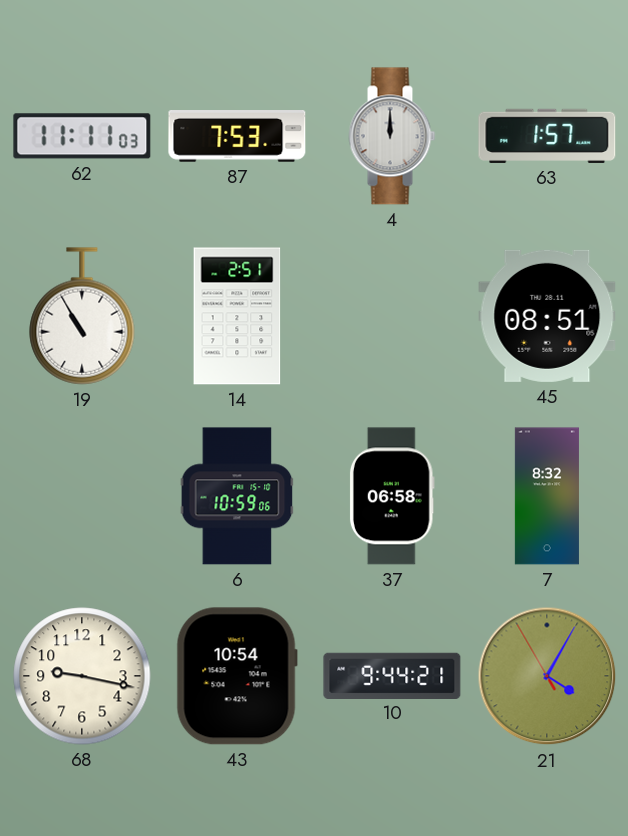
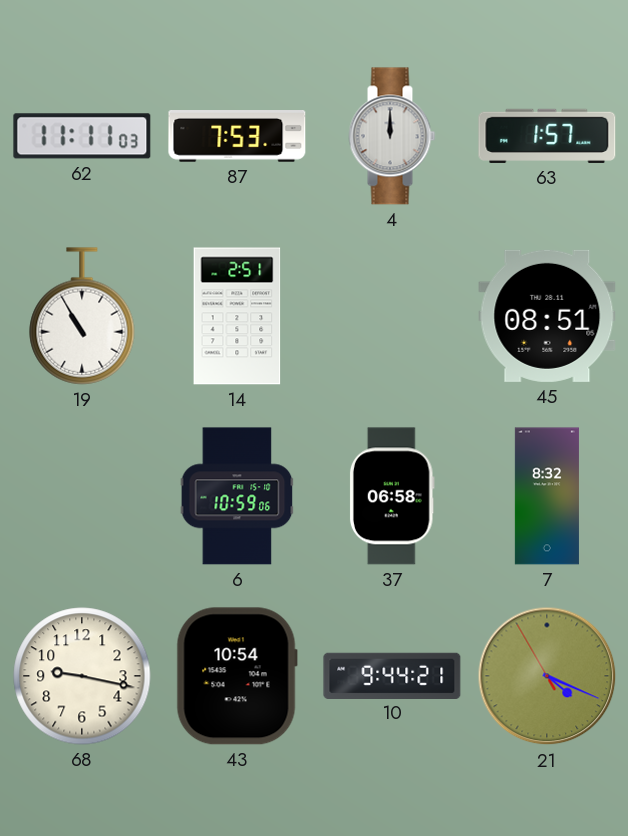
21: 4:04 -> 4:18
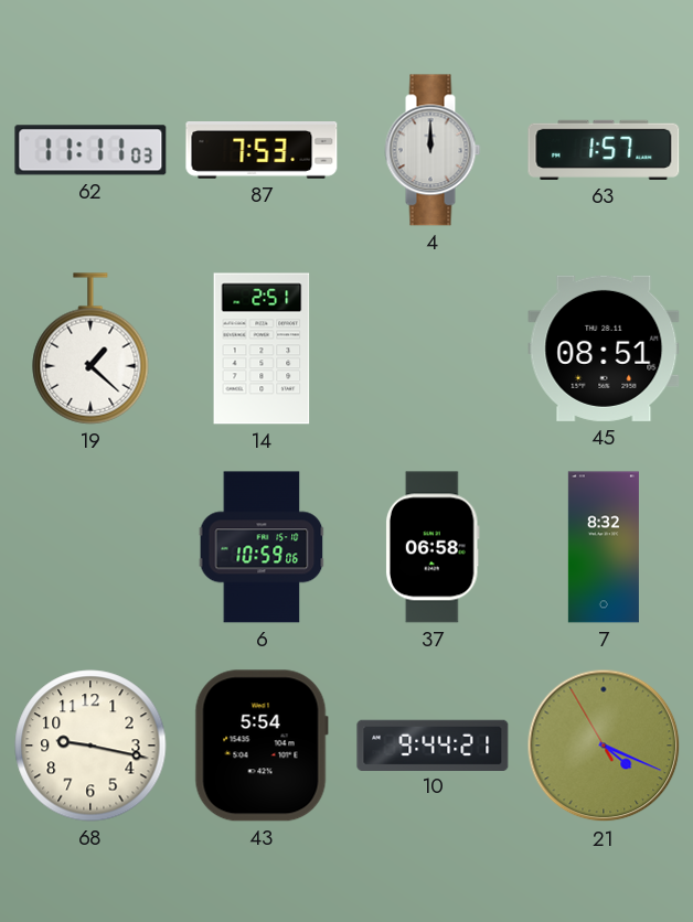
19: 10:55 -> 1:22
43: 10:54 -> 5:54
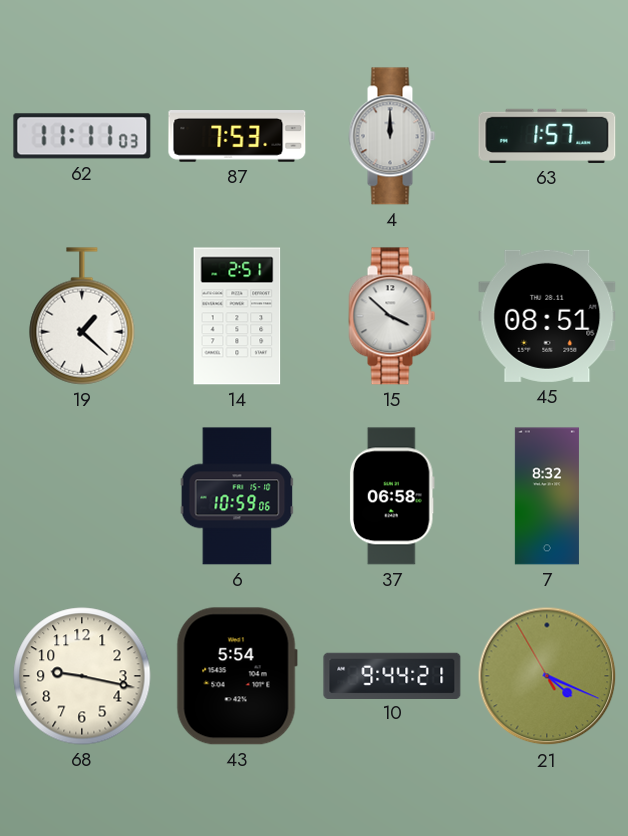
15: none -> 3:52
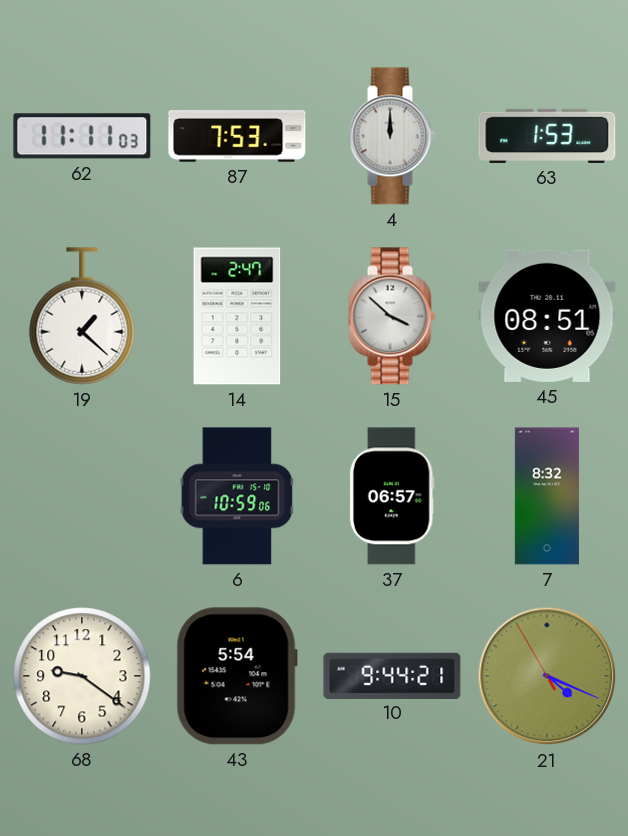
63: 1:57 -> 1:53
14: 2:51 -> 2:47
37: 06:58 -> 06:57
68: 9:17 -> 9:21
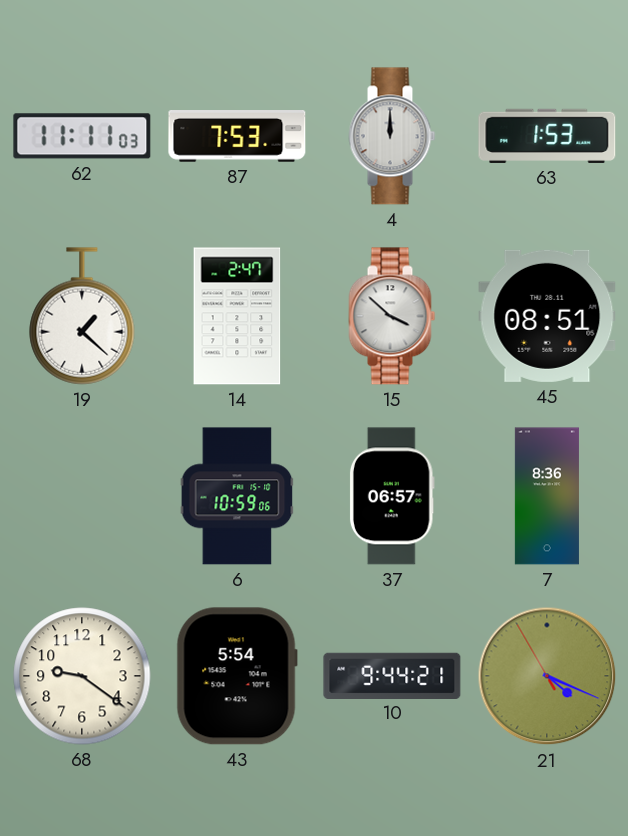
7: 8:32 -> 8:36
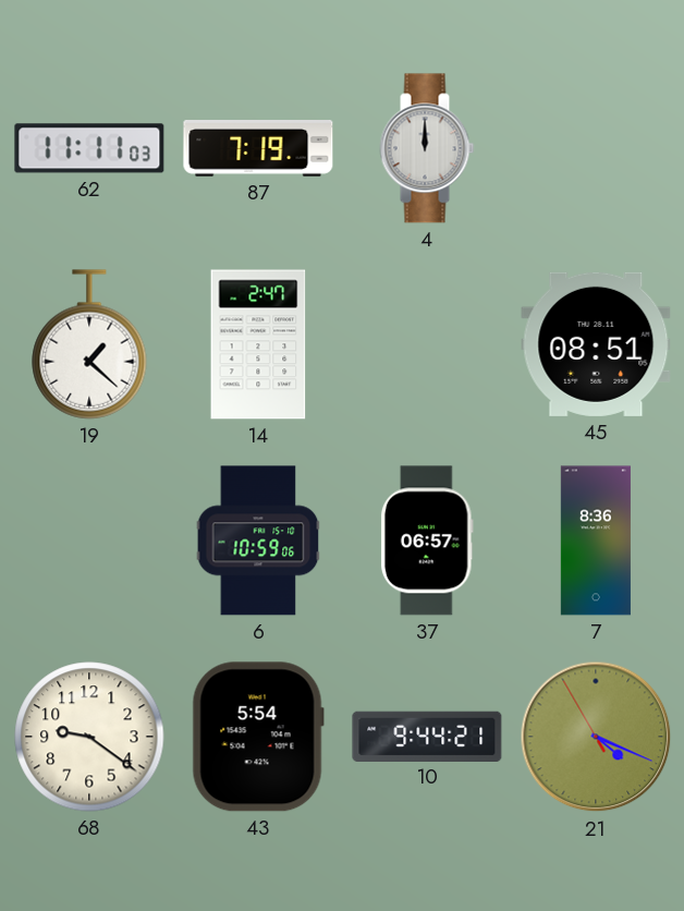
87: 7:53 -> 7:19
63: 1:53 -> none
15: 3:52 -> none
